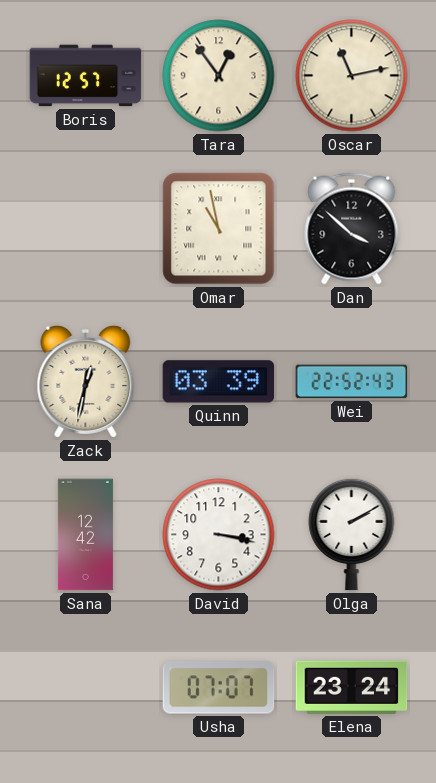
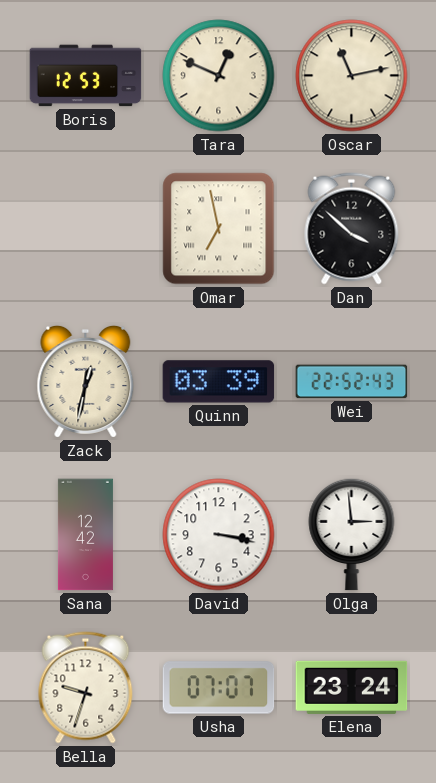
Boris: 12:57 -> 12:53
Tara: 12:54 -> 12:49
Omar: 10:58 -> 6:58
Olga: 2:10 -> 2:59
Bella: none -> 9:33
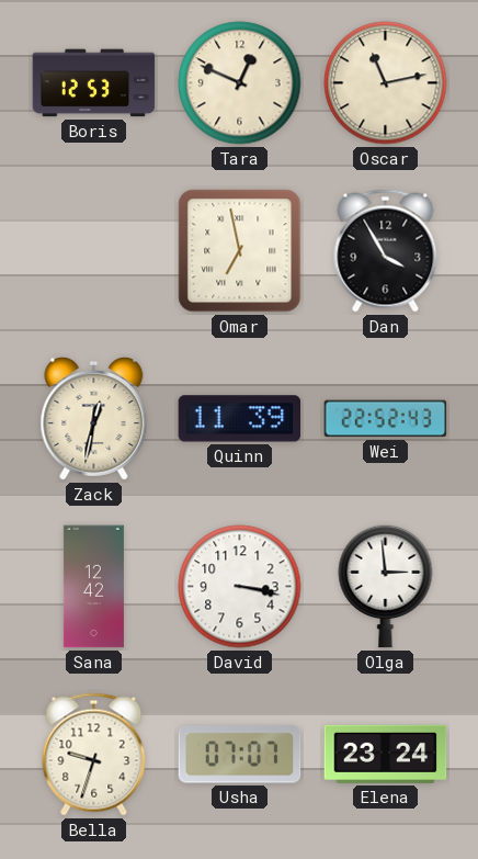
Dan: 3:52 -> 3:55
Quinn: 03:39 -> 11:39
